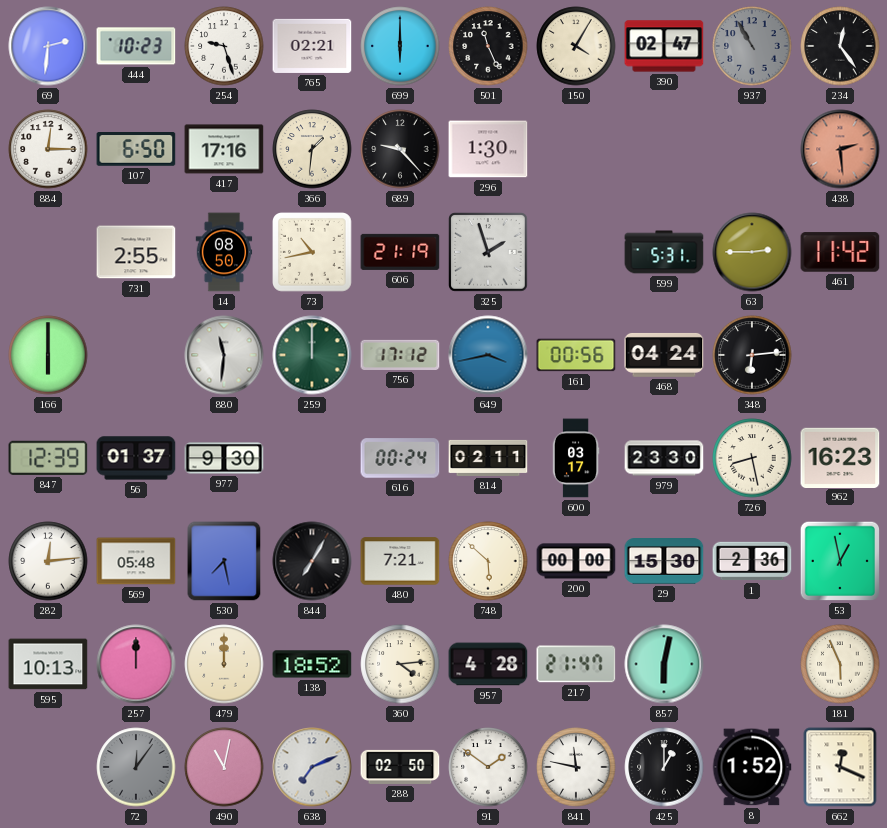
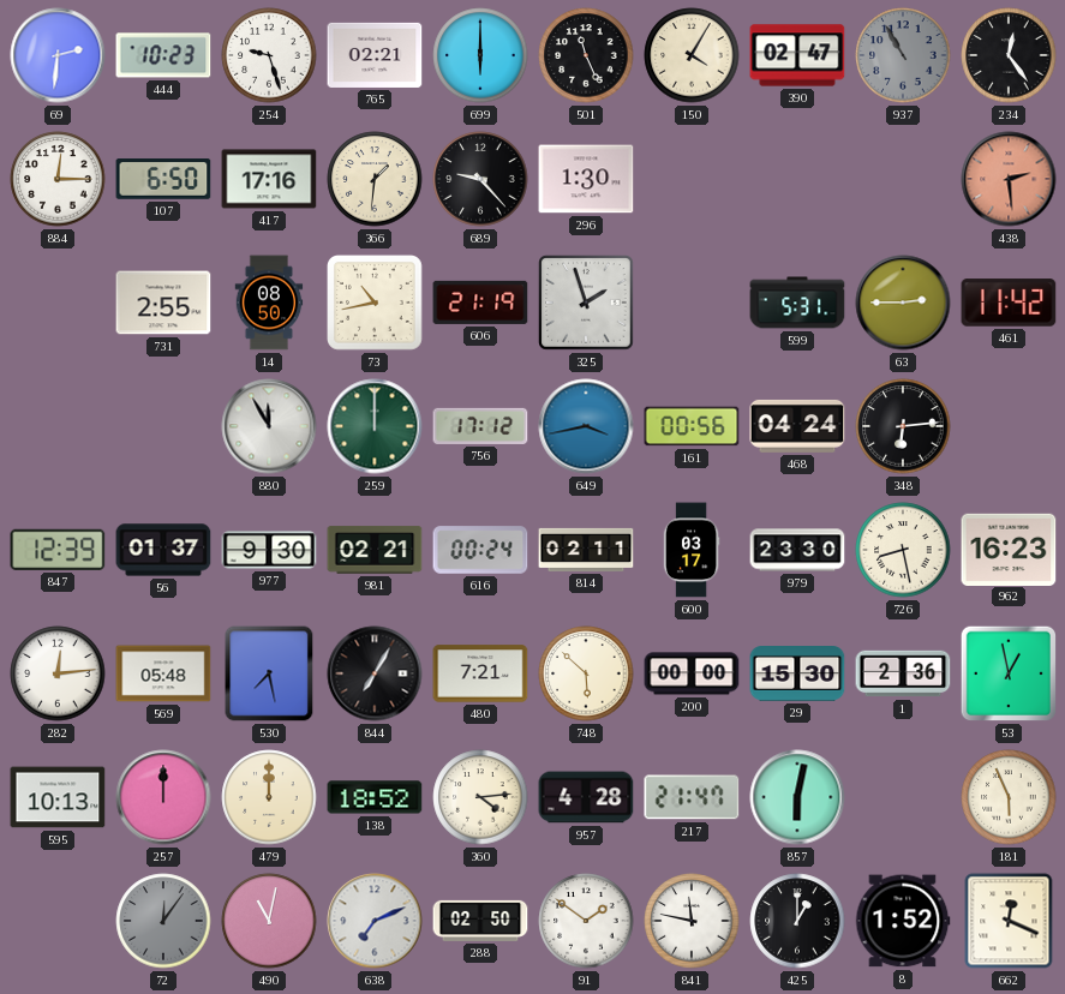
166: 6:00 -> none
880: 11:31 -> 11:55
981: none -> 02:21
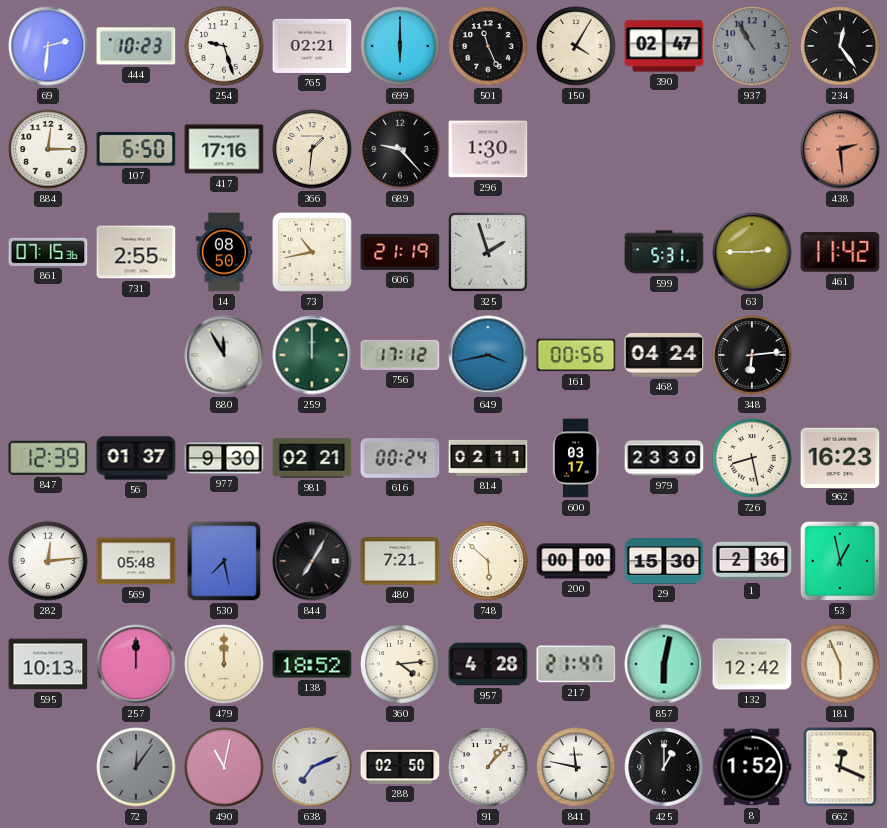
861: none -> 07:15
132: none -> 12:42
91: 1:51 -> 1:07
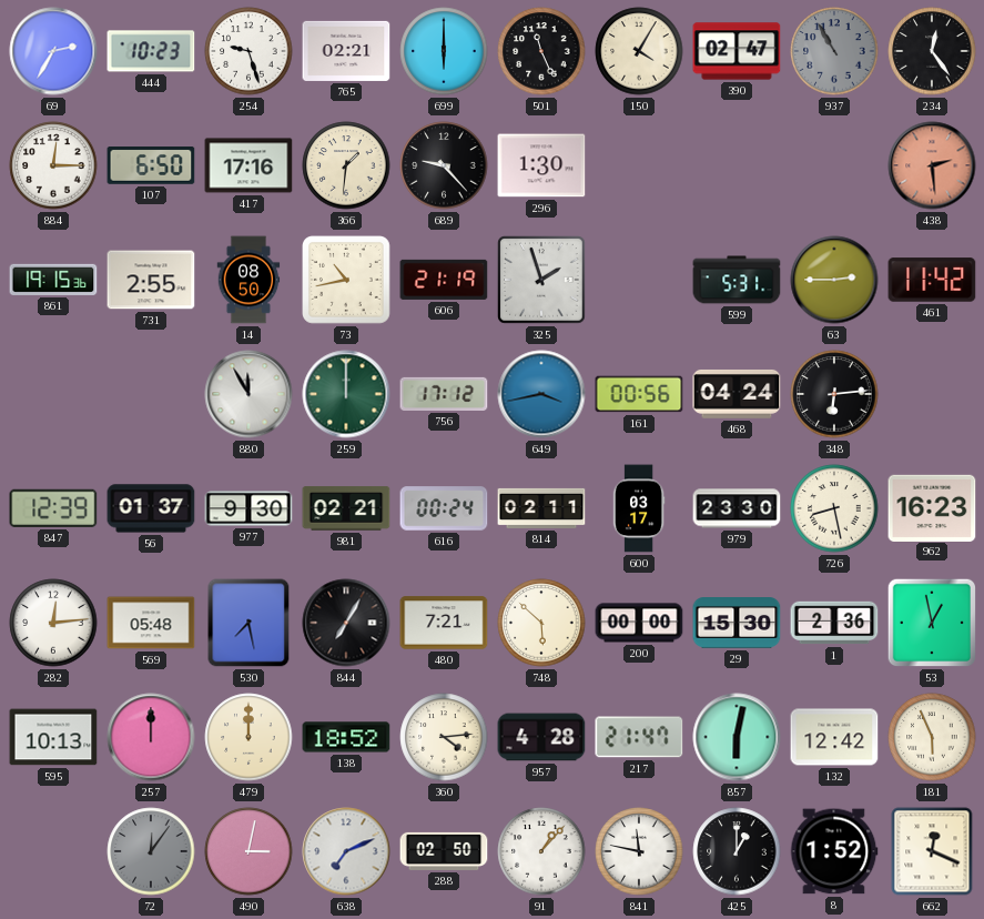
69: 2:31 -> 2:35
861: 07:15 -> 19:15
490: 11:02 -> 3:02
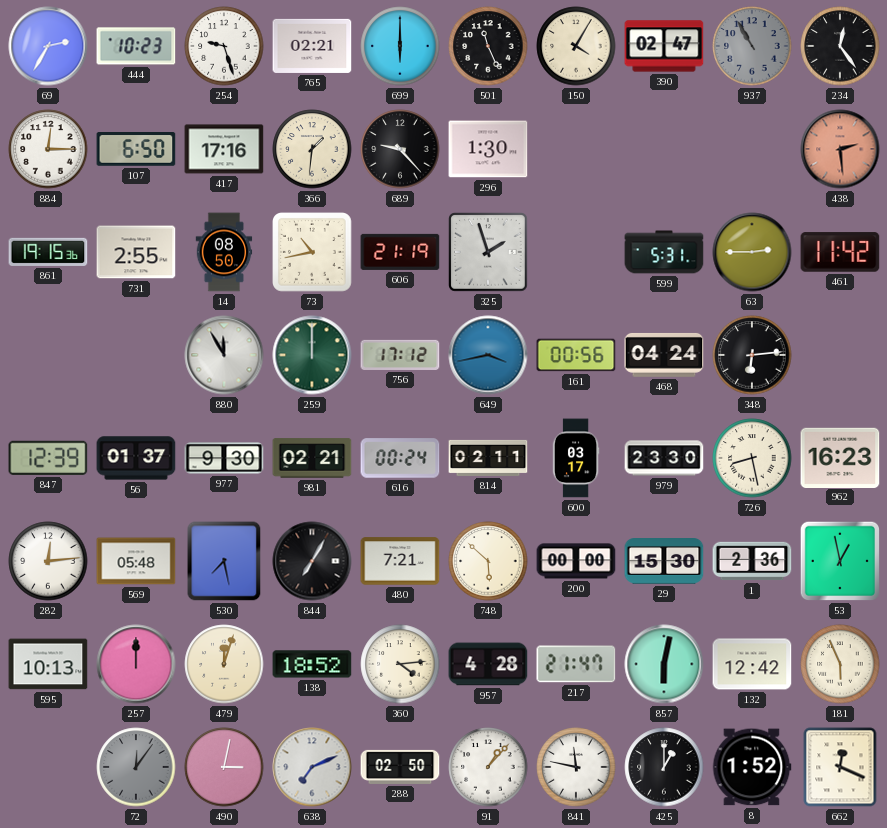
479: 12:00 -> 12:03
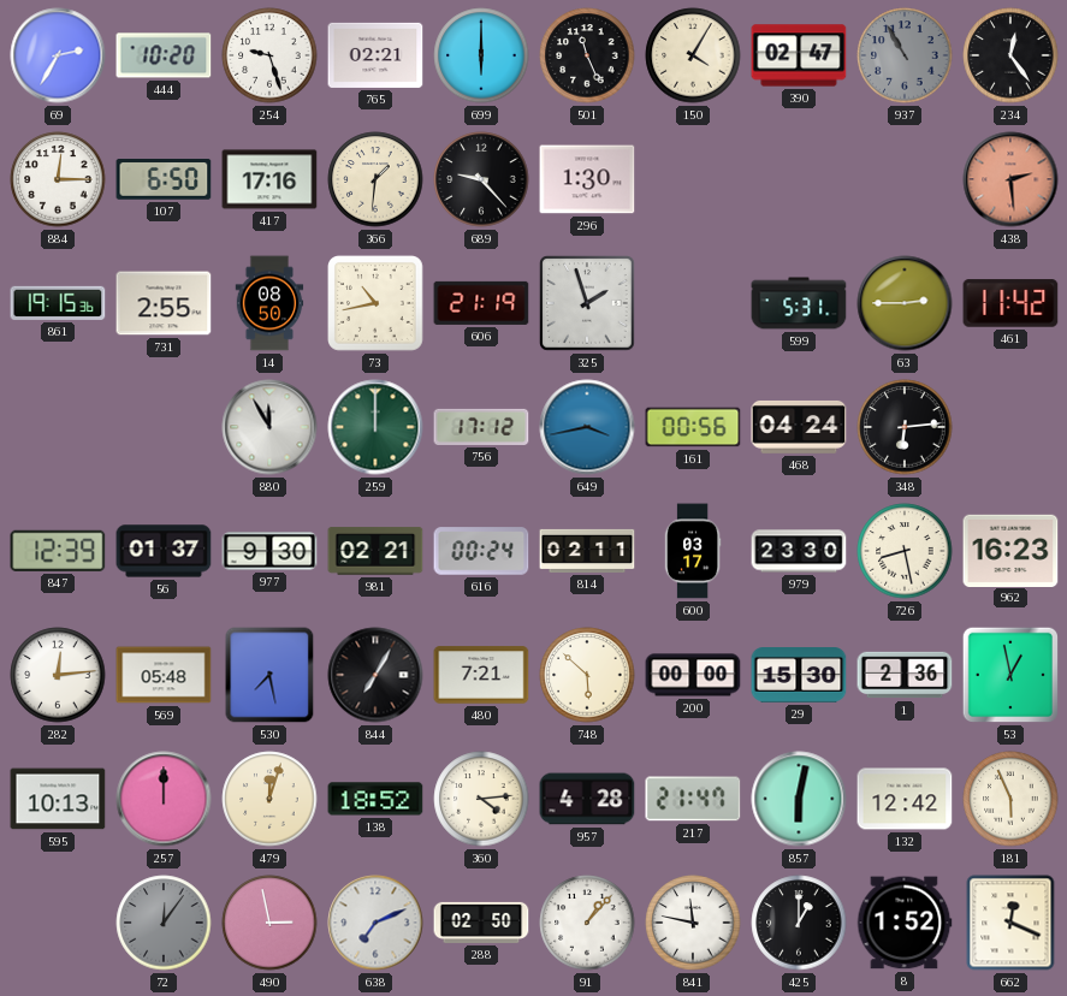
444: 10:23 -> 10:20
490: 3:02 -> 2:58
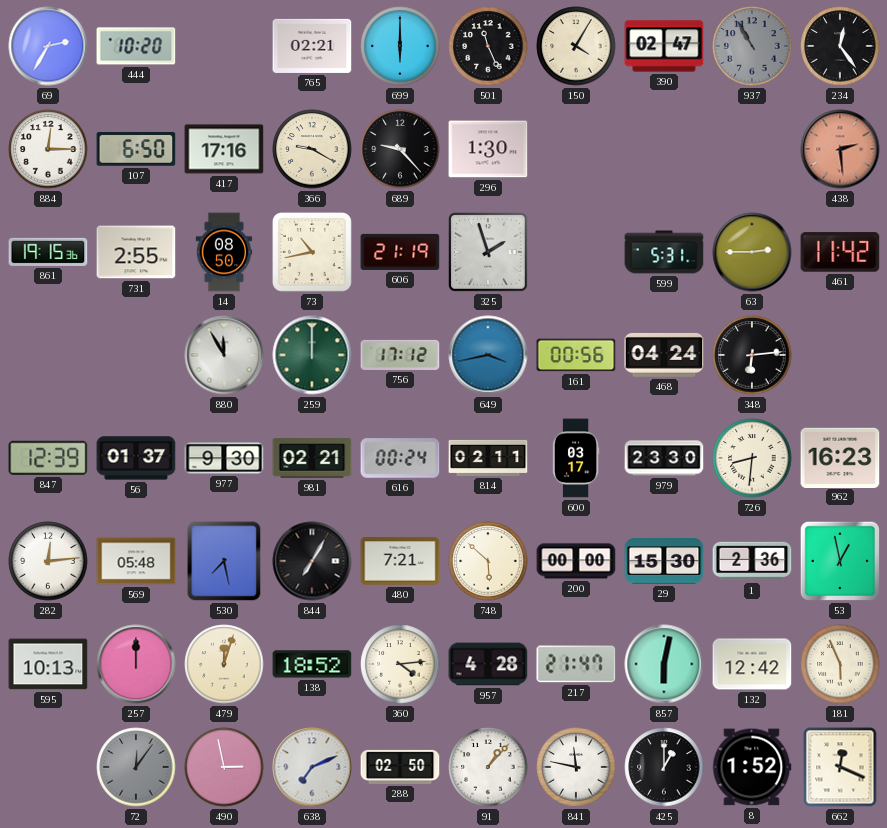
254: 9:27 -> none
366: 1:31 -> 9:20
726: 8:28 -> 8:31
